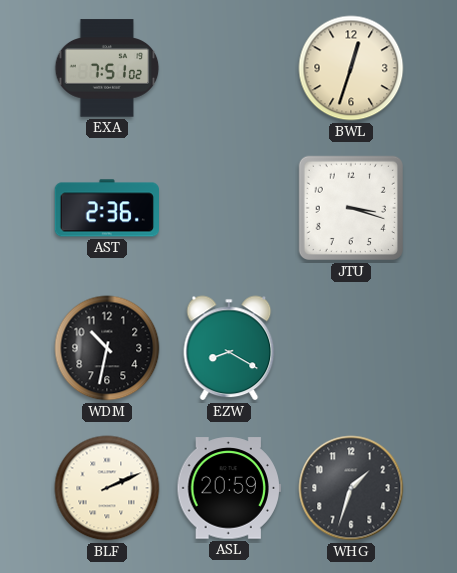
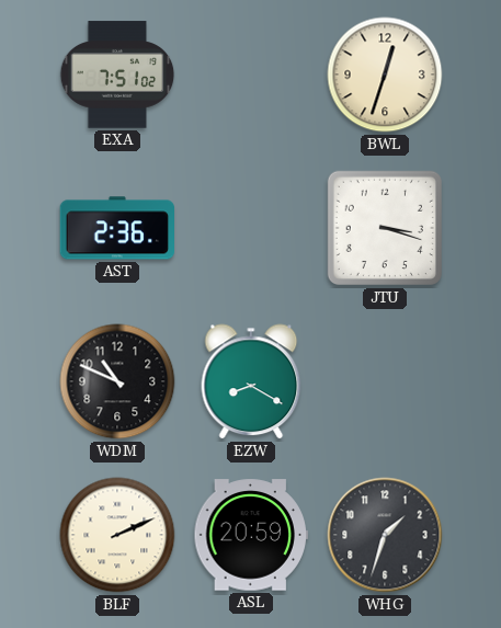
WDM: 10:32 -> 10:49
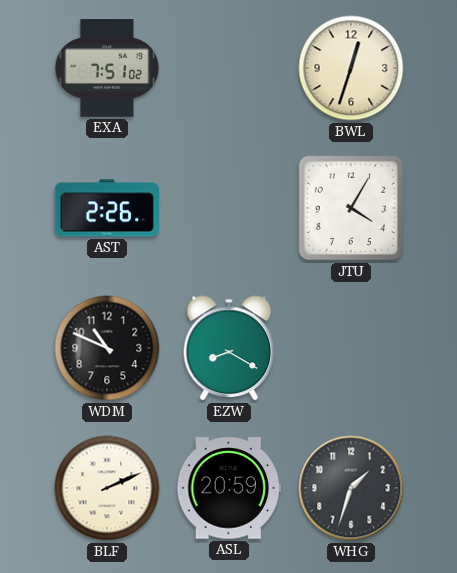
AST: 2:36 -> 2:26
JTU: 3:18 -> 4:05
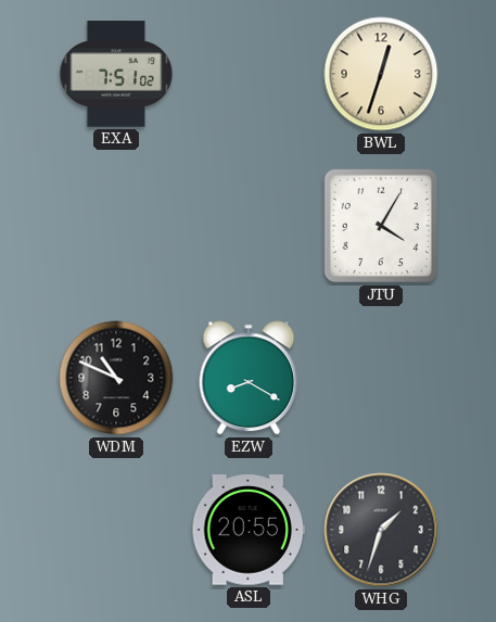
AST: 2:26 -> none
BLF: 2:11 -> none
ASL: 20:59 -> 20:55
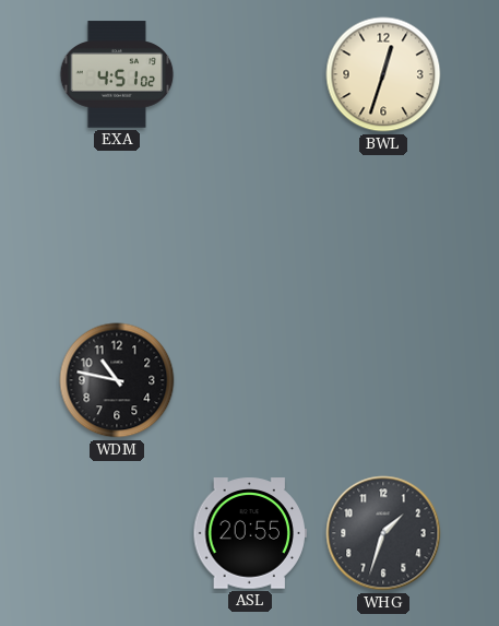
EXA: 7:51 -> 4:51
JTU: 4:05 -> none
WDM: 10:49 -> 10:47
EZW: 8:20 -> none
